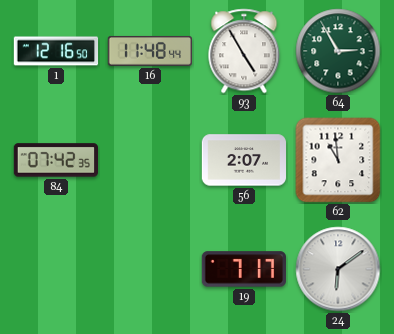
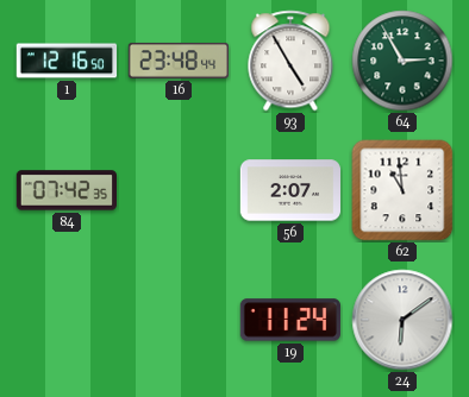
16: 11:48 -> 23:48
19: 7:17 -> 11:24
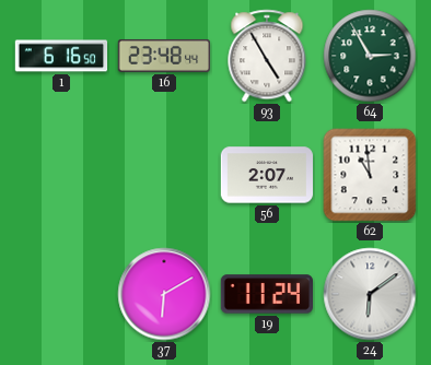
1: 12:16 -> 6:16
84: 07:42 -> none
37: none -> 6:10
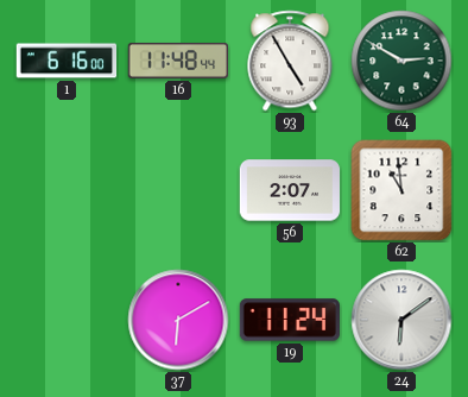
1: 6:16:50 -> 6:16:00
16: 23:48 -> 11:48
64: 2:55 -> 2:50
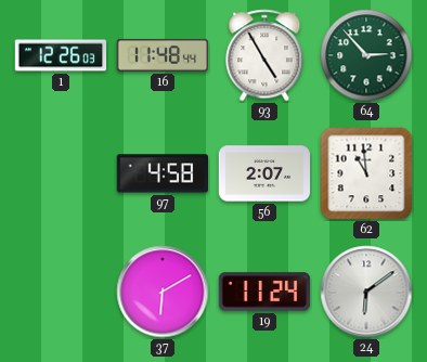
1: 6:16 -> 12:26
64: 2:50 -> 2:53
97: none -> 4:58
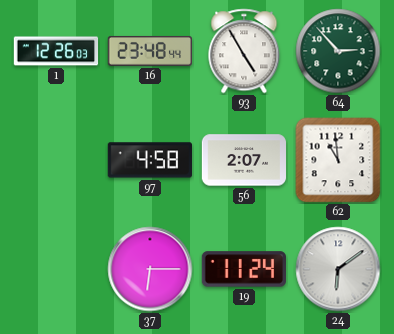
16: 11:48 -> 23:48
37: 6:10 -> 6:15
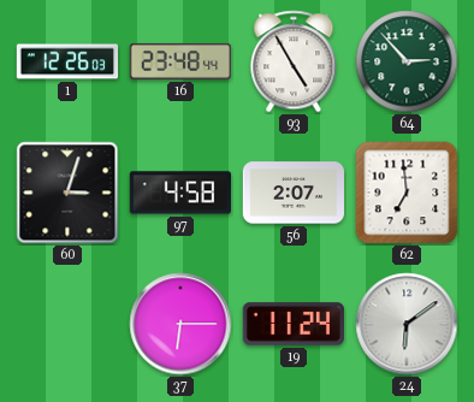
60: none -> 3:03
62: 10:59 -> 6:59
